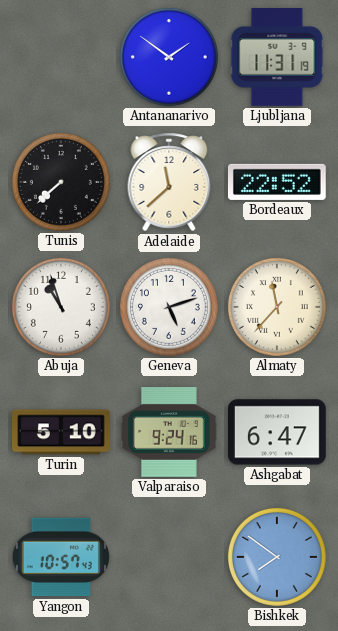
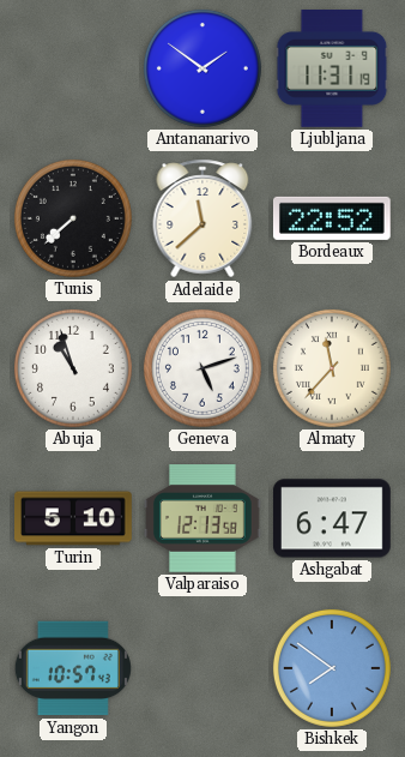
Valparaiso: 9:24 -> 12:13
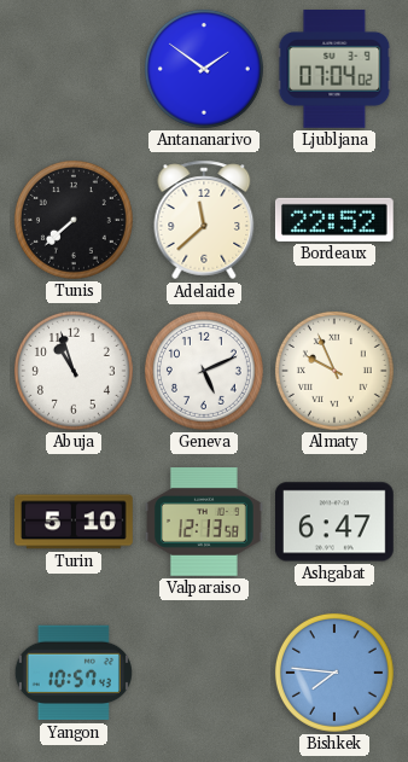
Ljubljana: 11:31 -> 07:04
Geneva: 5:12 -> 5:11
Almaty: 11:37 -> 9:56
Bishkek: 7:51 -> 7:46
